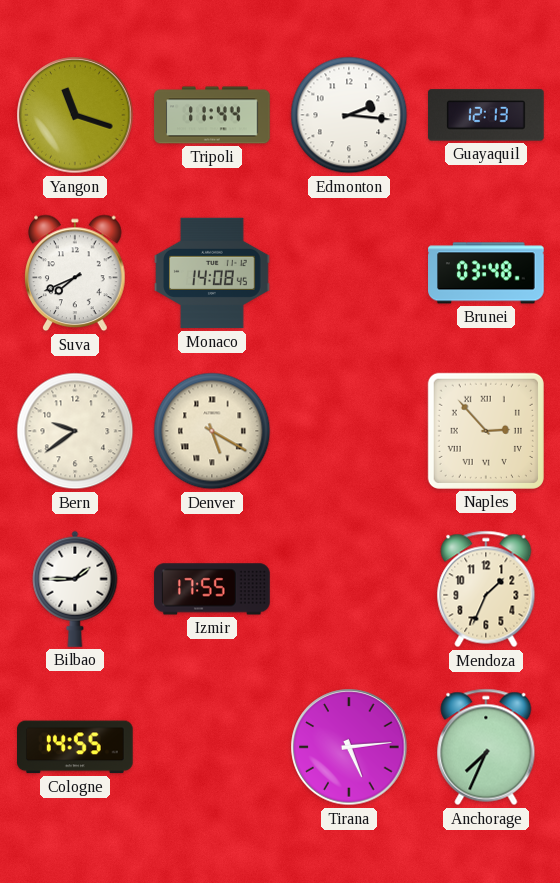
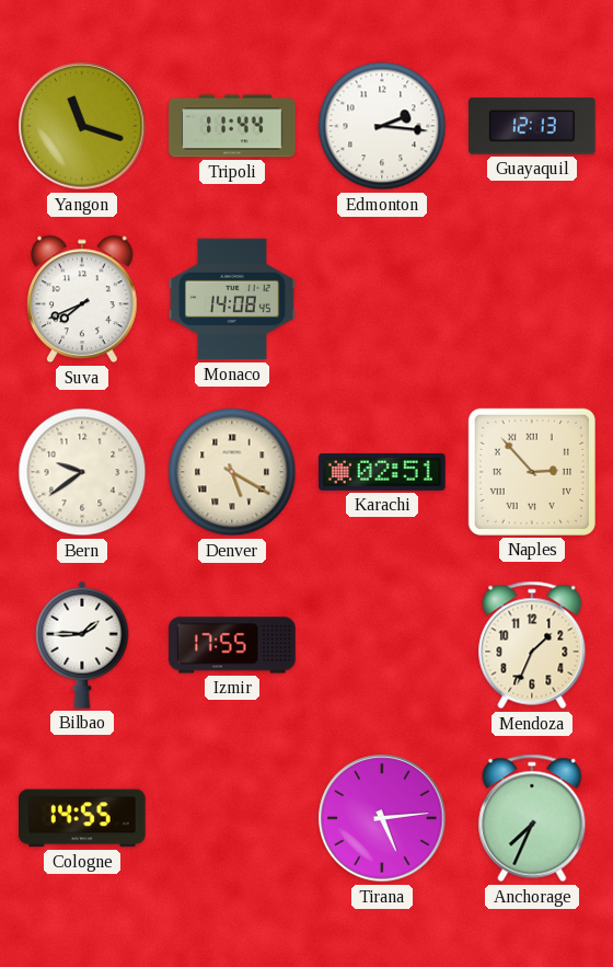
Brunei: 03:48 -> none
Karachi: none -> 02:51
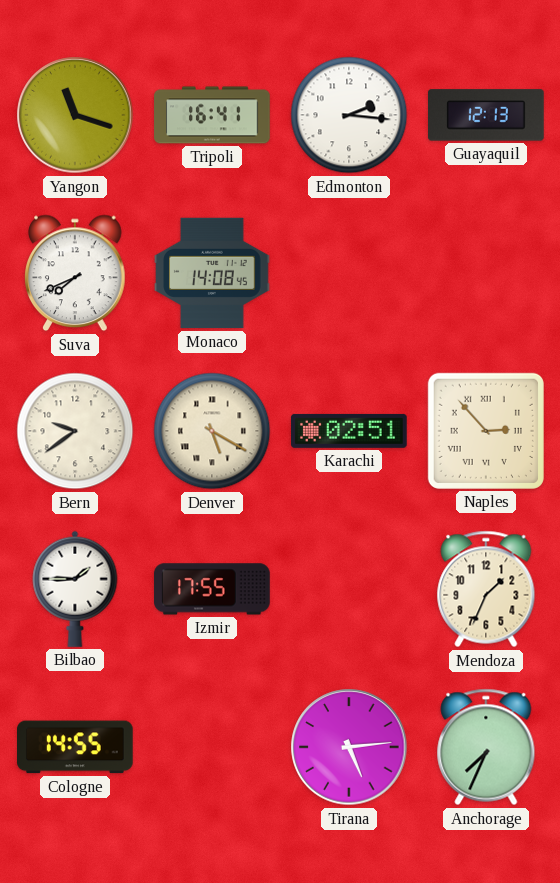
Tripoli: 11:44 -> 16:41
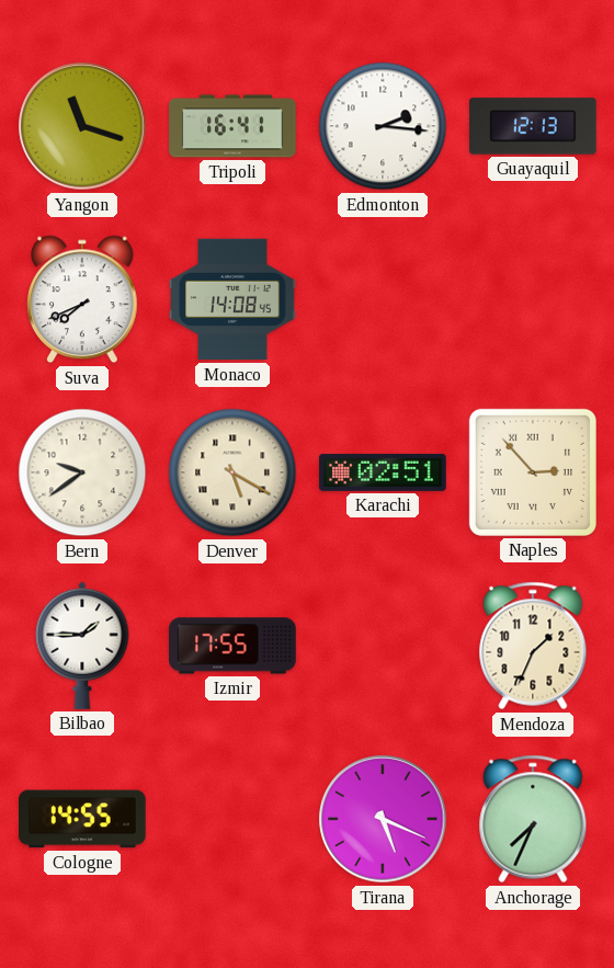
Tirana: 5:14 -> 5:19
